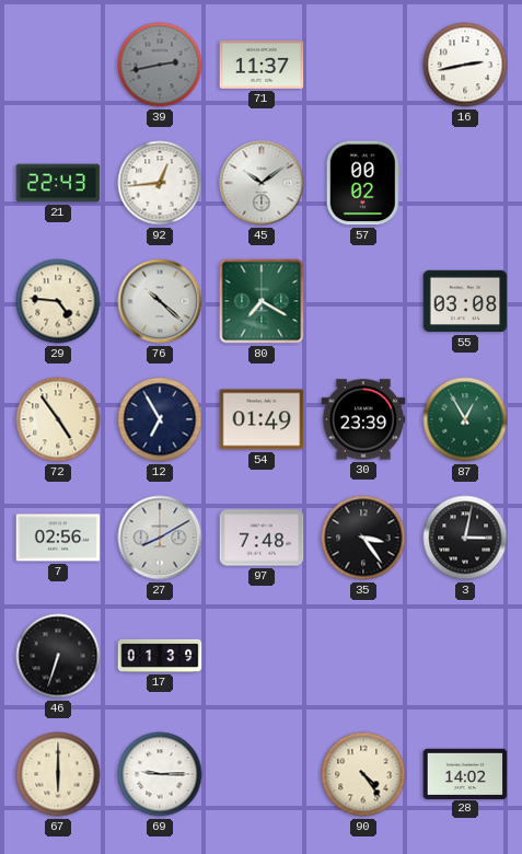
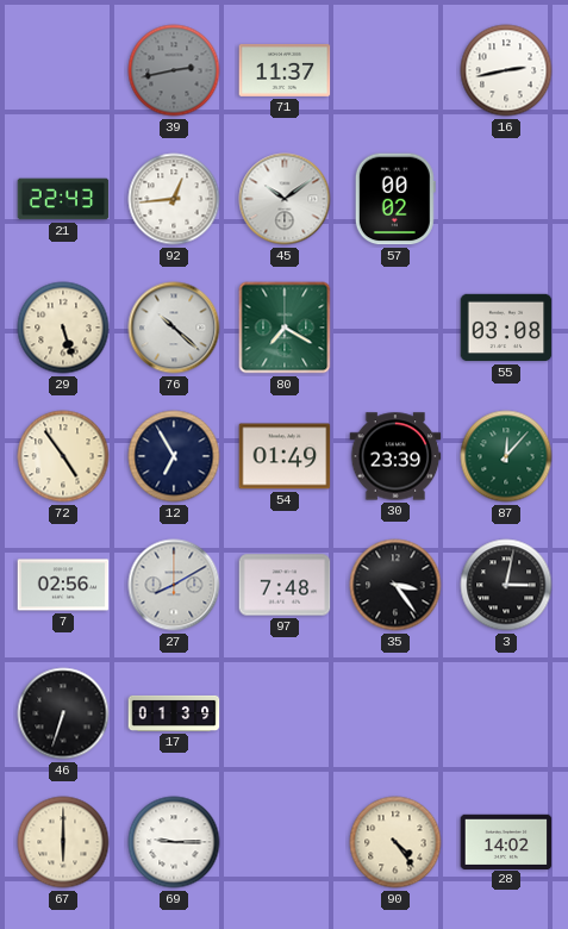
29: 4:46 -> 5:27
87: 12:55 -> 12:07
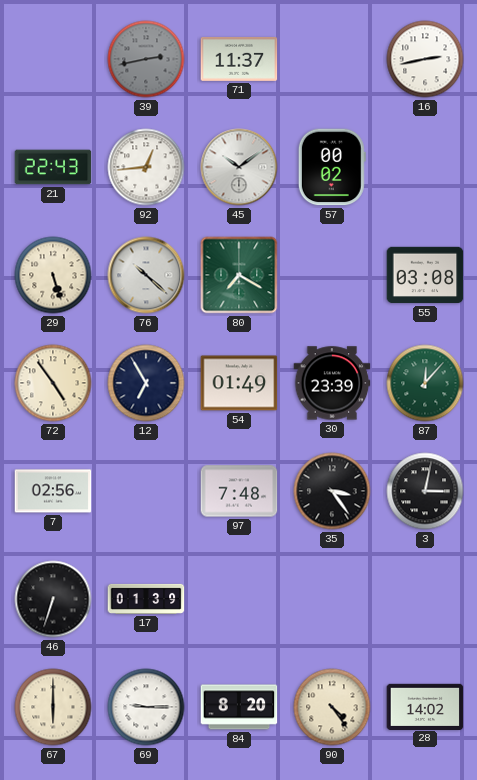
27: 8:10 -> none
84: none -> 8:20
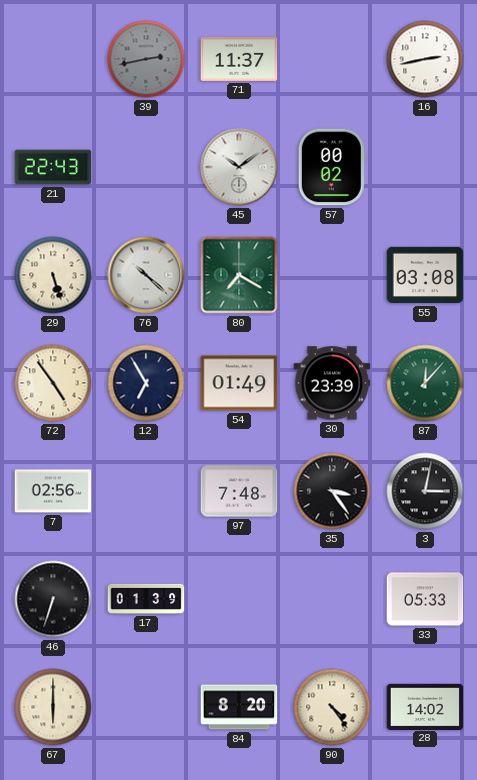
92: 12:44 -> none
33: none -> 05:33
69: 9:15 -> none
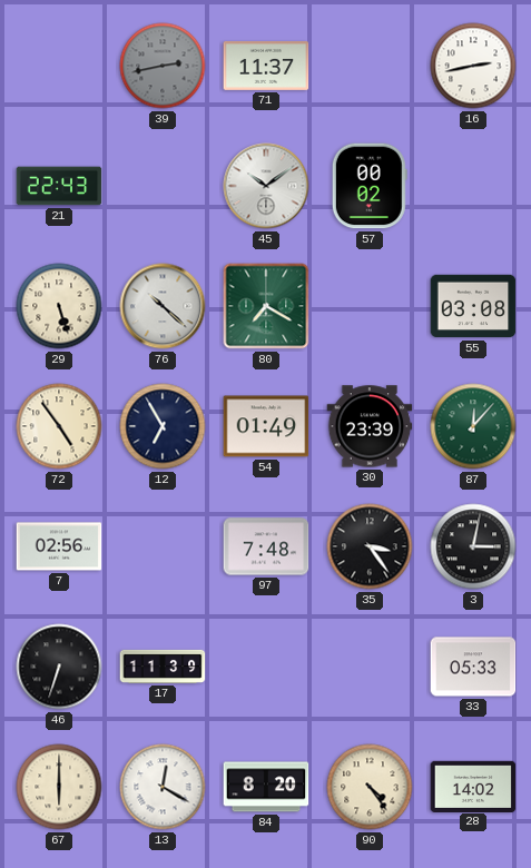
17: 01:39 -> 11:39
13: none -> 12:20
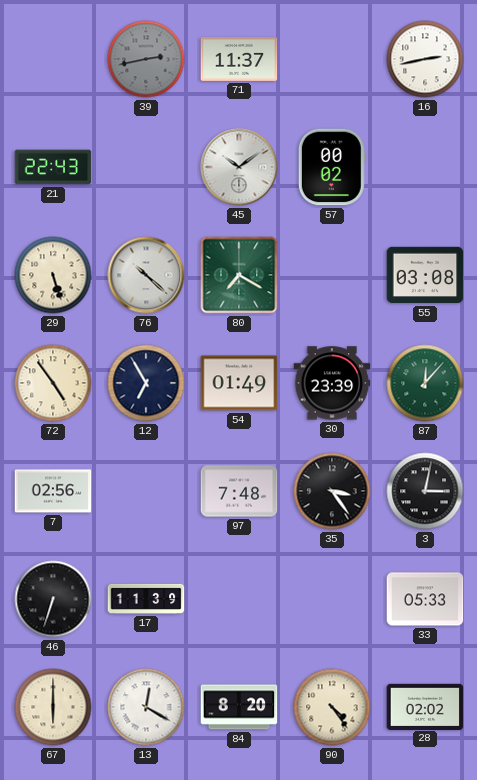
28: 14:02 -> 02:02
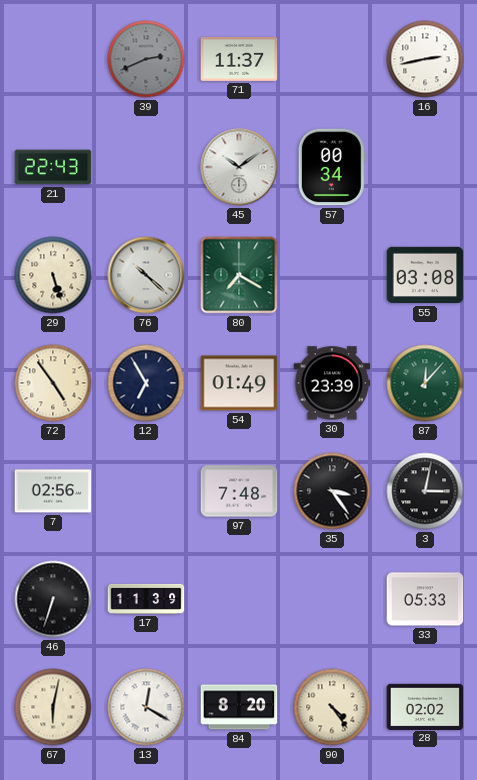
39: 2:43 -> 2:41
57: 00:02 -> 00:34
67: 6:00 -> 6:02
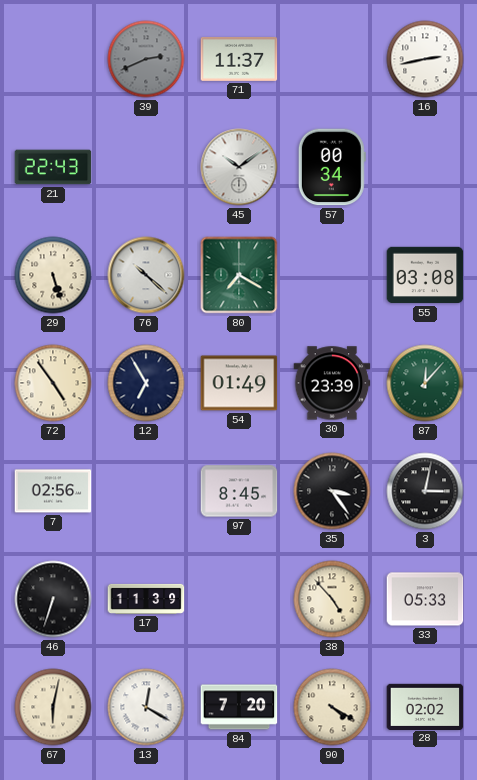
97: 7:48 -> 8:45
38: none -> 4:53
84: 8:20 -> 7:20
90: 4:24 -> 4:20
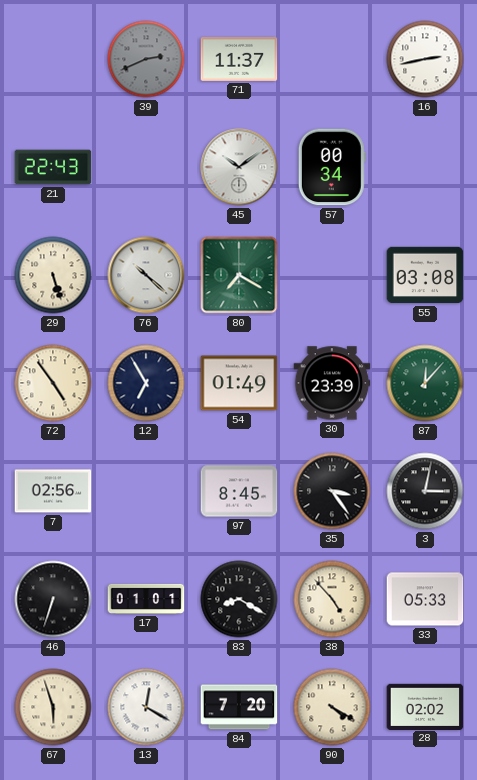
17: 11:39 -> 01:01
83: none -> 8:20
67: 6:02 -> 5:57
